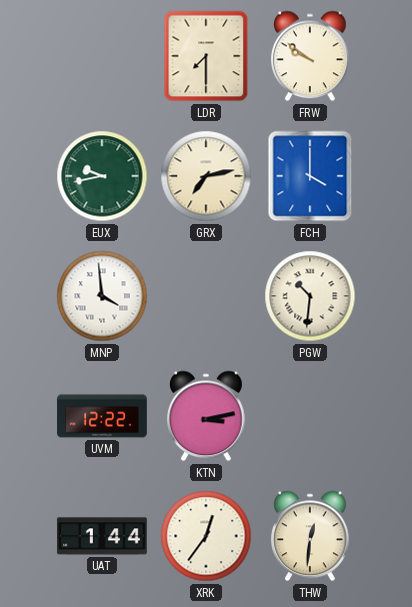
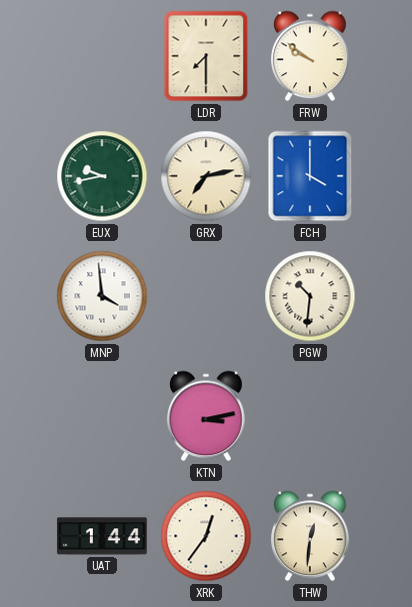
UVM: 12:22 -> none
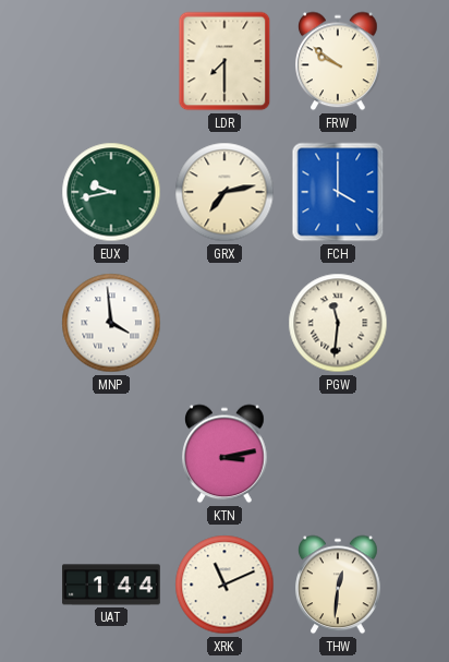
PGW: 10:31 -> 11:31
XRK: 12:36 -> 11:11
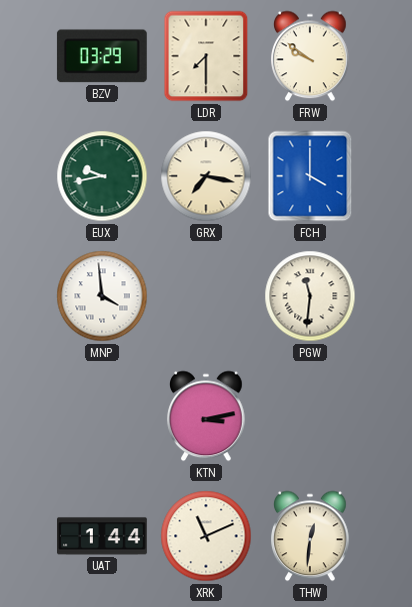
BZV: none -> 03:29
GRX: 7:13 -> 7:17
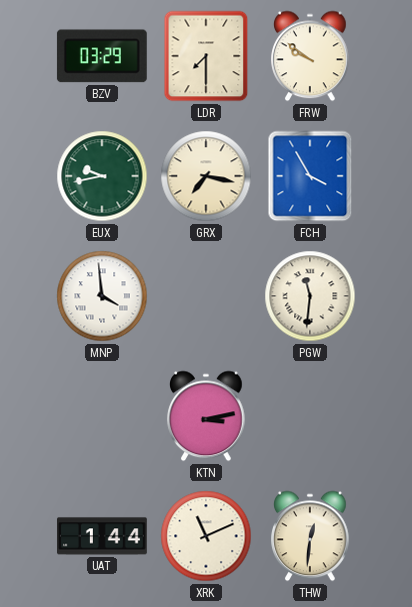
FCH: 4:00 -> 3:55
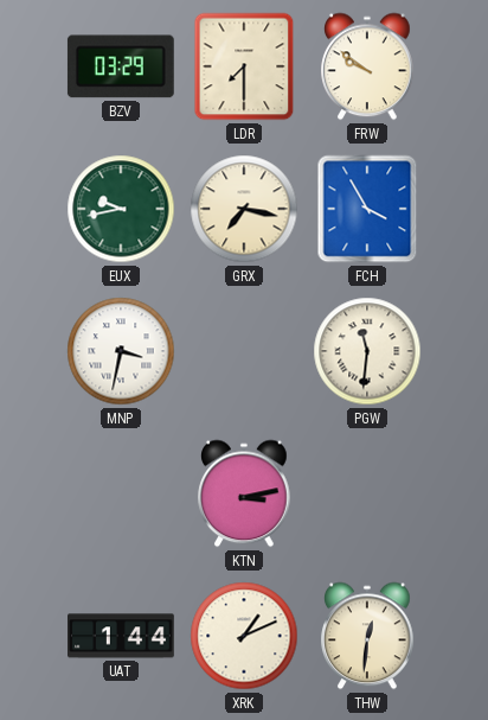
MNP: 3:59 -> 3:32
XRK: 11:11 -> 1:11
